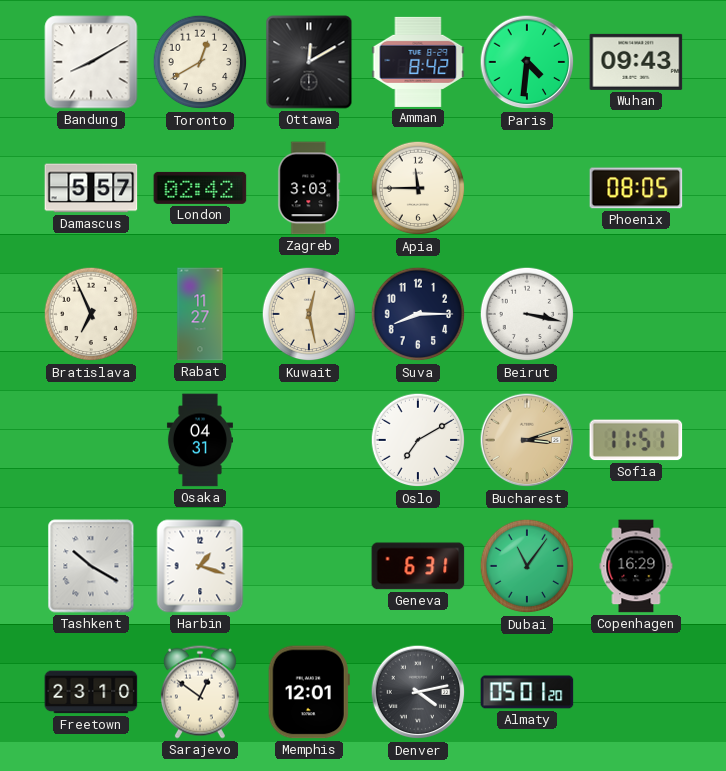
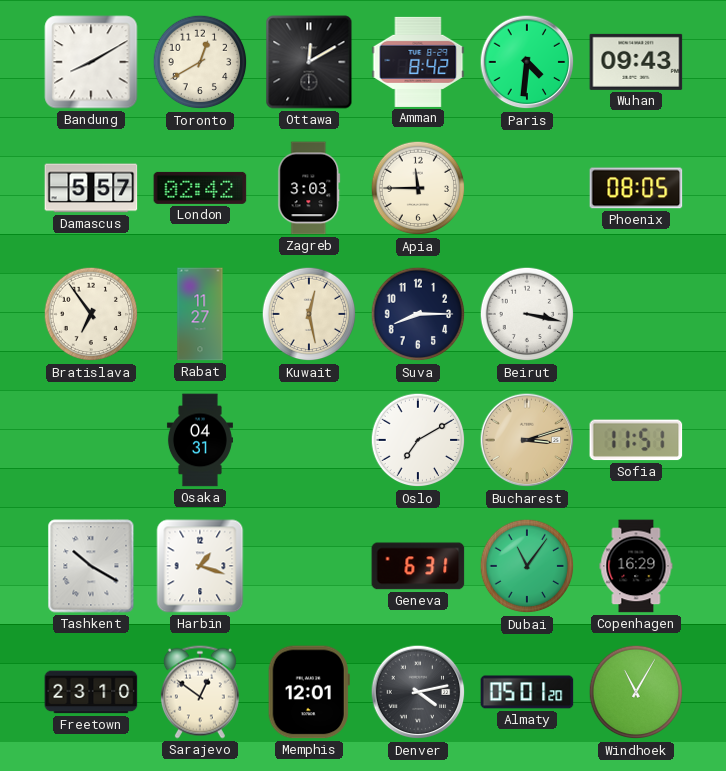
Bratislava: 6:56 -> 6:54
Windhoek: none -> 11:05
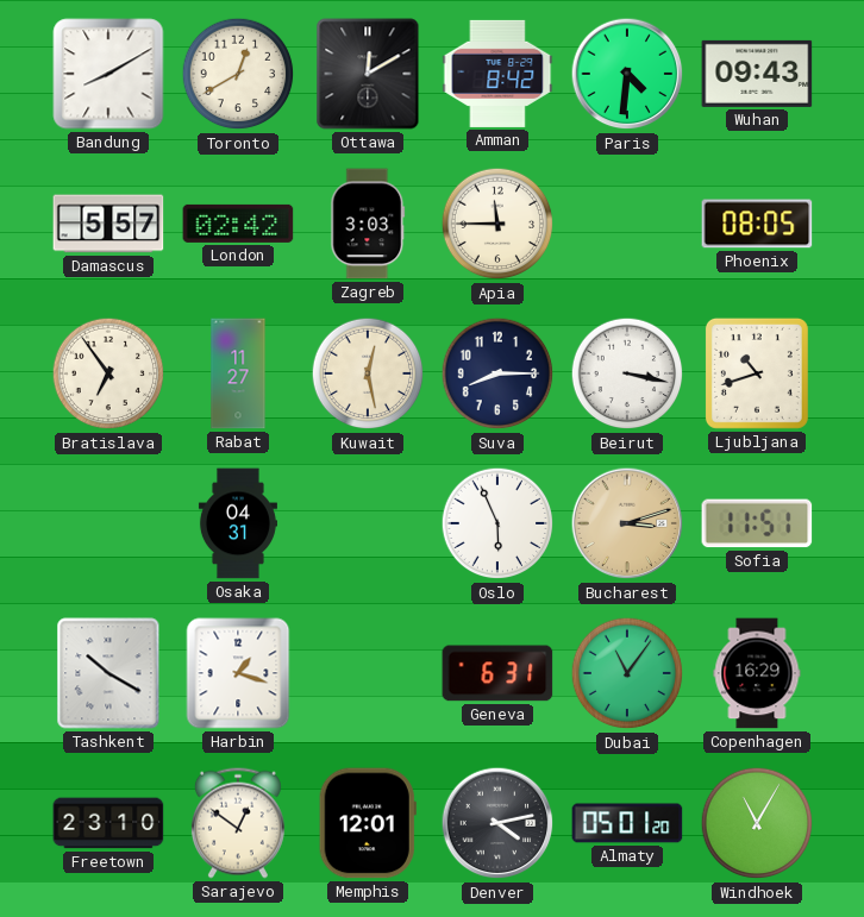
Ljubljana: none -> 10:42
Oslo: 7:10 -> 5:56
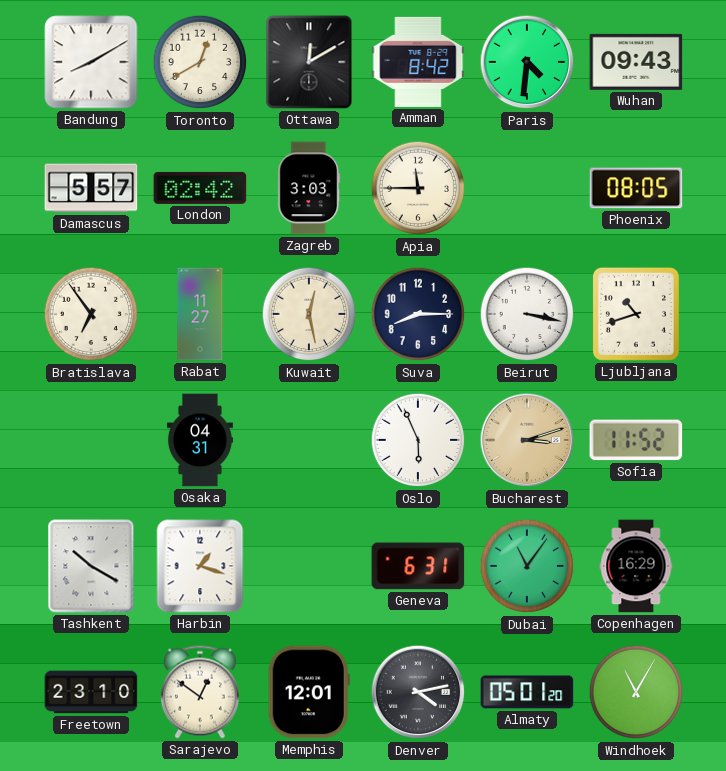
Sofia: 11:51 -> 11:52
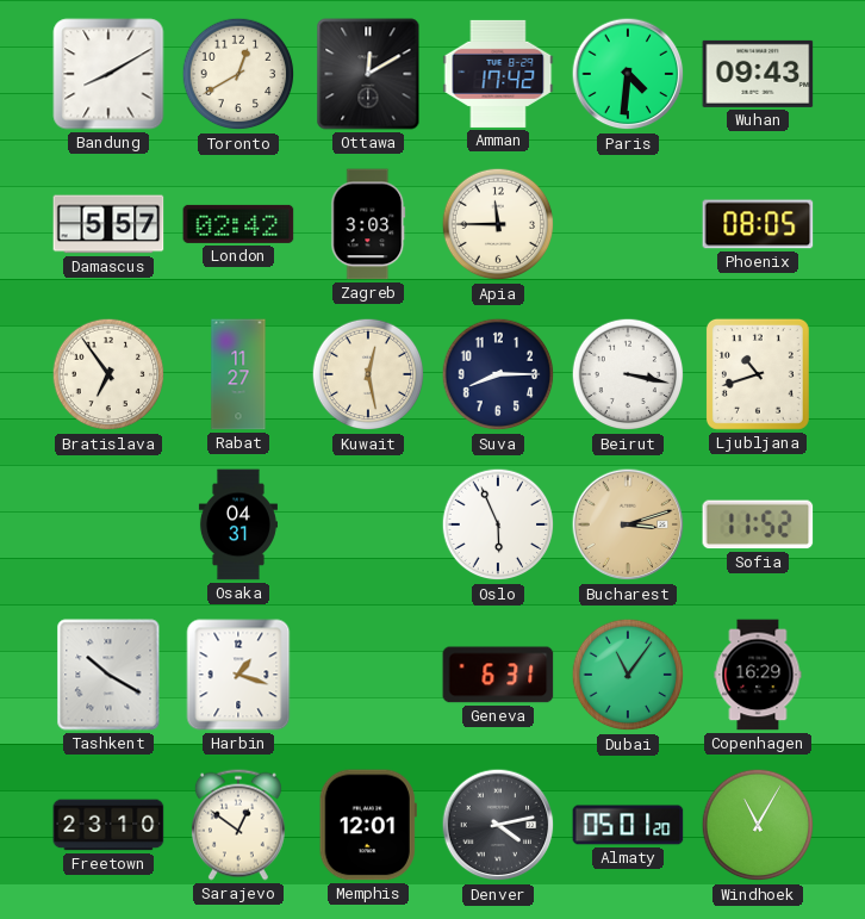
Amman: 8:42 -> 17:42
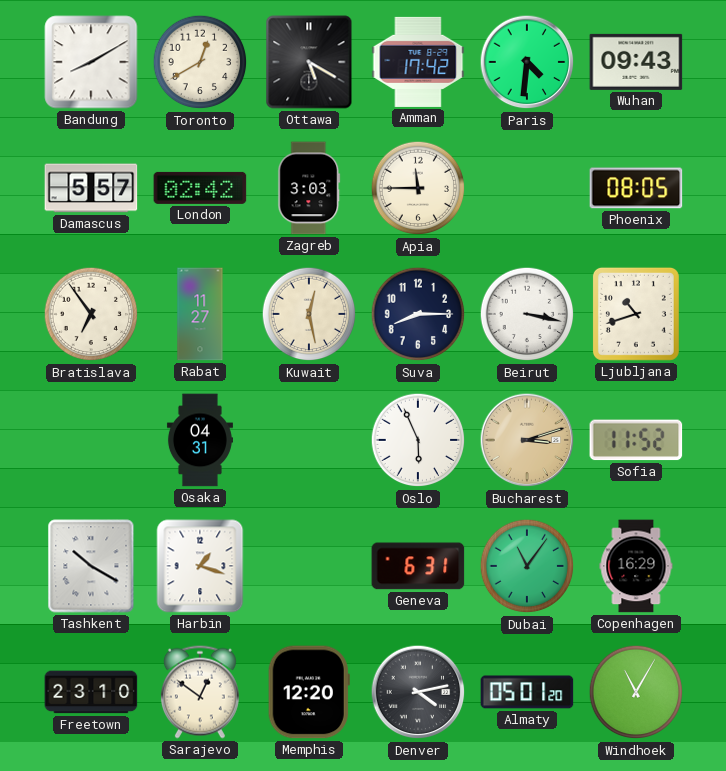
Ottawa: 12:10 -> 5:20
Memphis: 12:01 -> 12:20
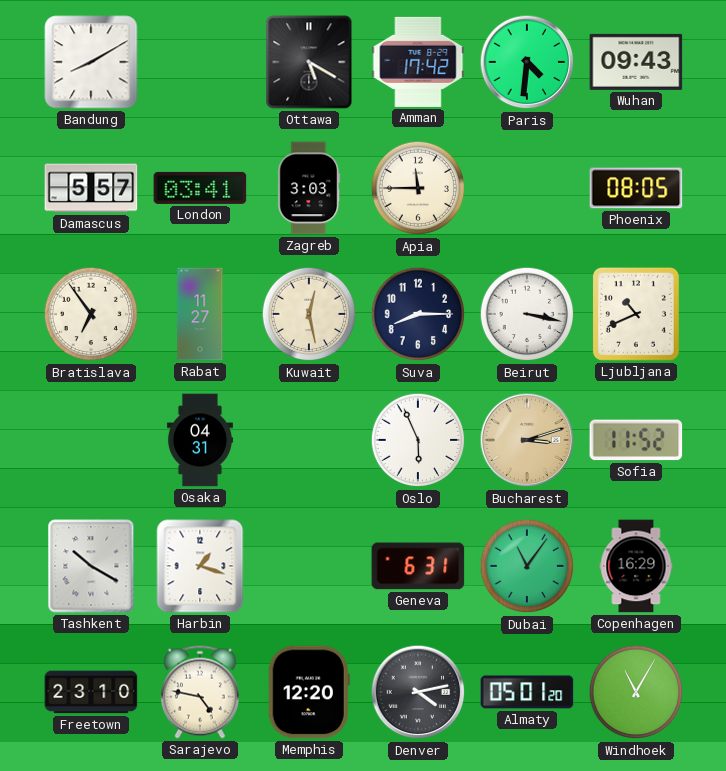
Toronto: 12:40 -> none
London: 02:42 -> 03:41
Ljubljana: 10:42 -> 10:41
Sarajevo: 12:51 -> 4:47
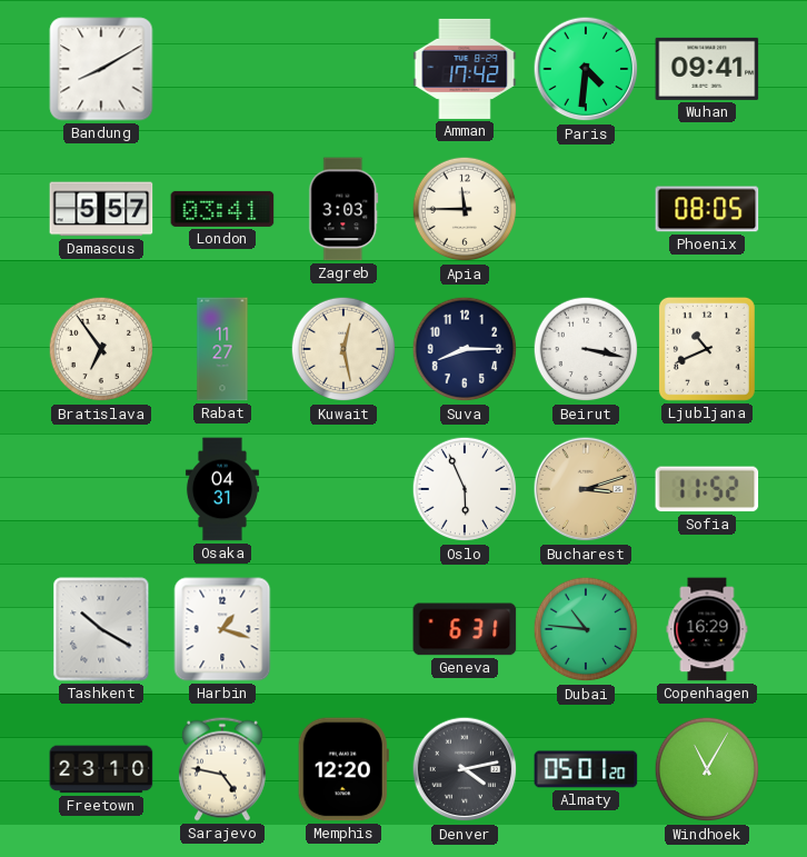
Ottawa: 5:20 -> none
Wuhan: 09:43 -> 09:41
Dubai: 11:06 -> 10:46
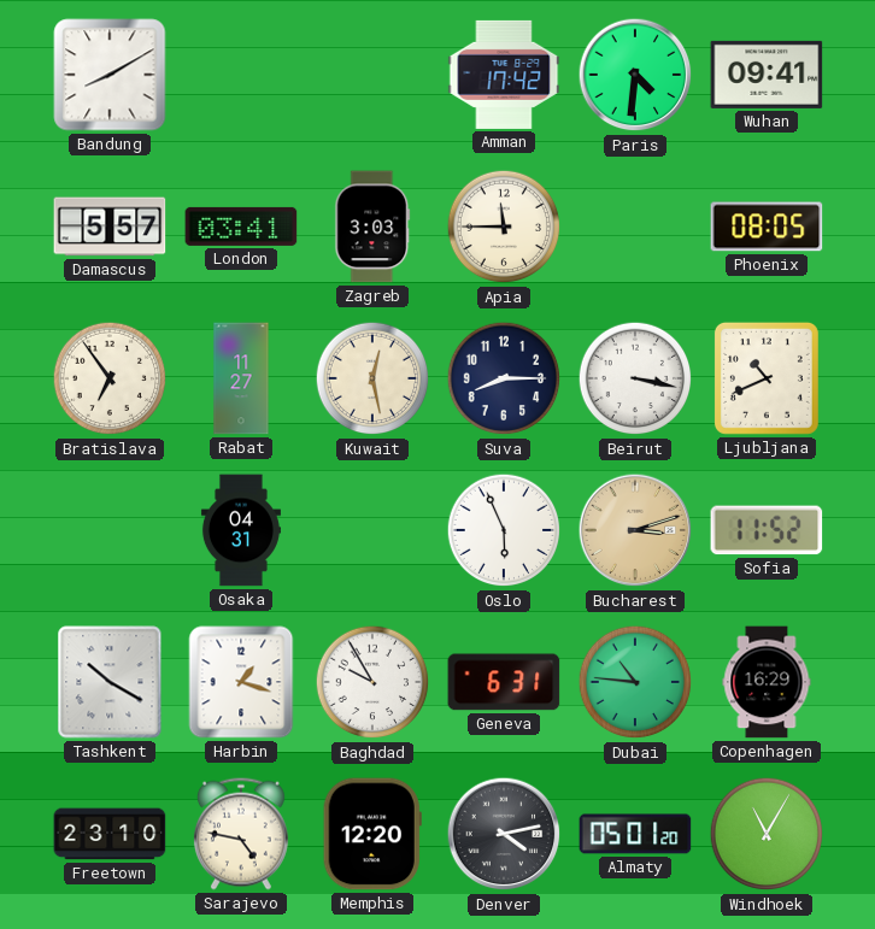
Baghdad: none -> 9:55
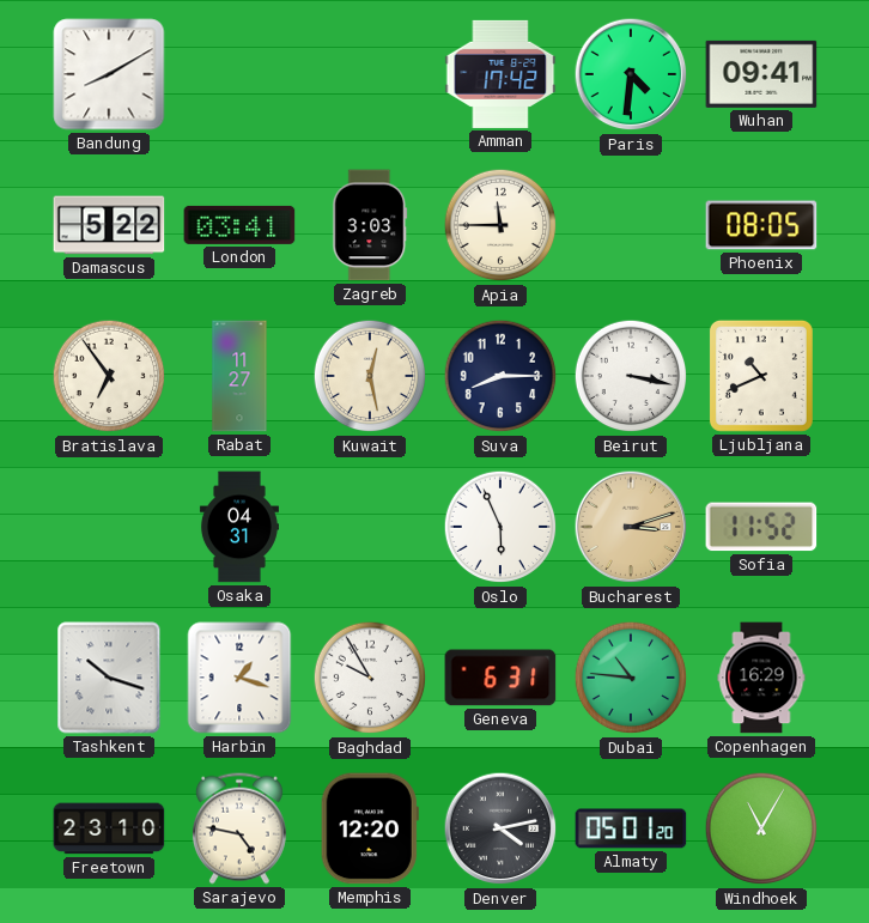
Damascus: 5:57 -> 5:22
Tashkent: 10:20 -> 10:18
